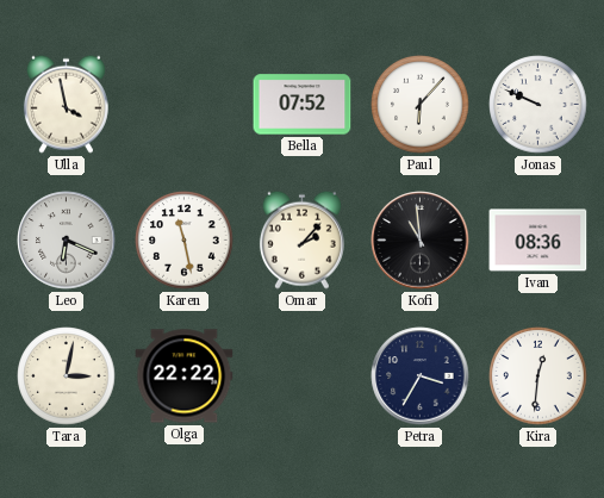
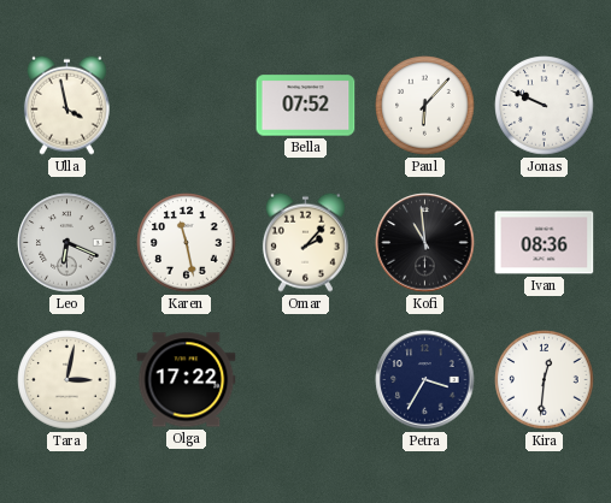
Olga: 22:22 -> 17:22
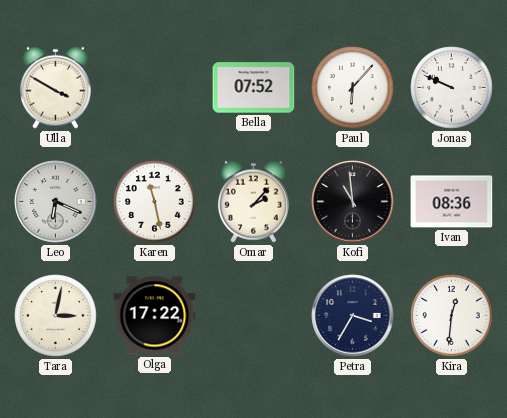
Ulla: 3:58 -> 3:50
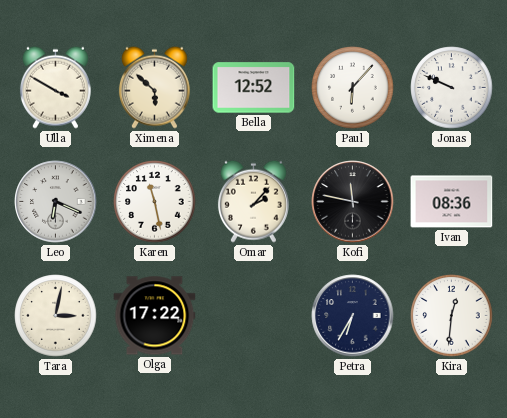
Ximena: none -> 5:52
Bella: 07:52 -> 12:52
Kofi: 10:59 -> 11:47
Petra: 3:35 -> 6:35
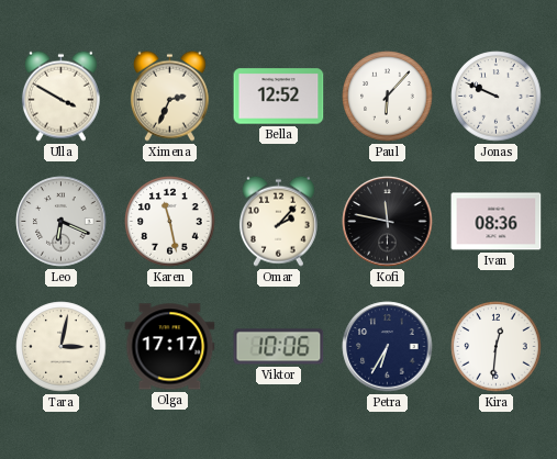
Ximena: 5:52 -> 2:34
Olga: 17:22 -> 17:17
Viktor: none -> 10:06
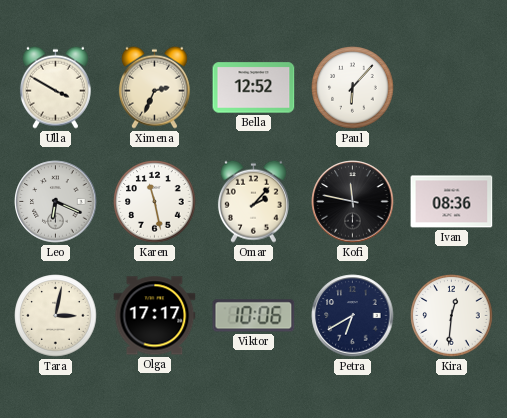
Jonas: 9:49 -> none
Petra: 6:35 -> 6:40
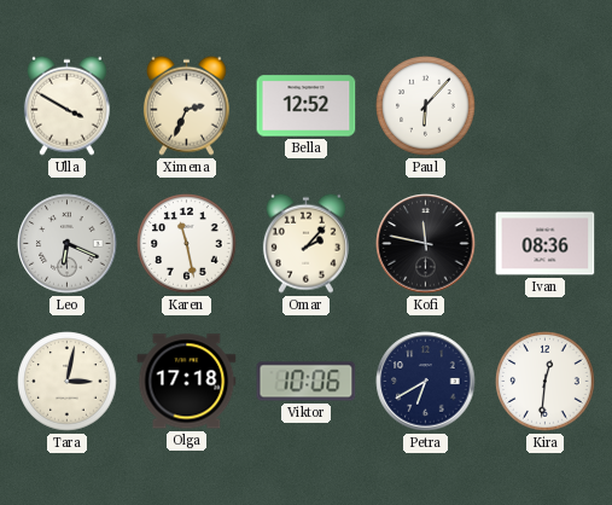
Olga: 17:17 -> 17:18
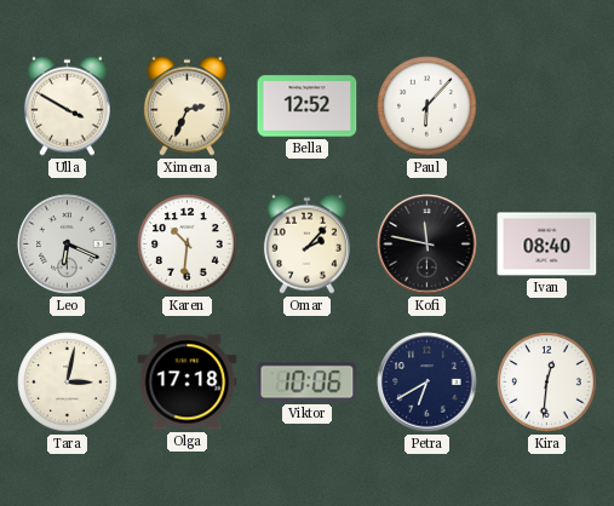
Karen: 11:28 -> 10:31
Ivan: 08:36 -> 08:40
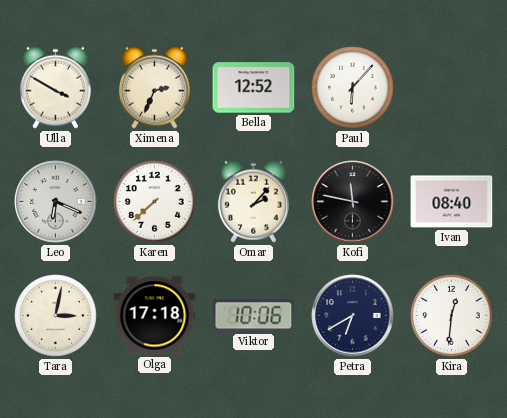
Karen: 10:31 -> 7:38
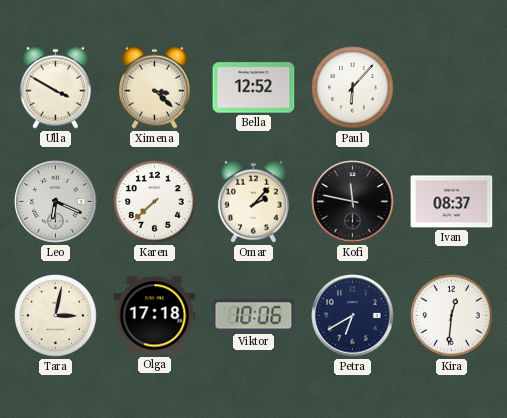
Ximena: 2:34 -> 3:22
Ivan: 08:40 -> 08:37
